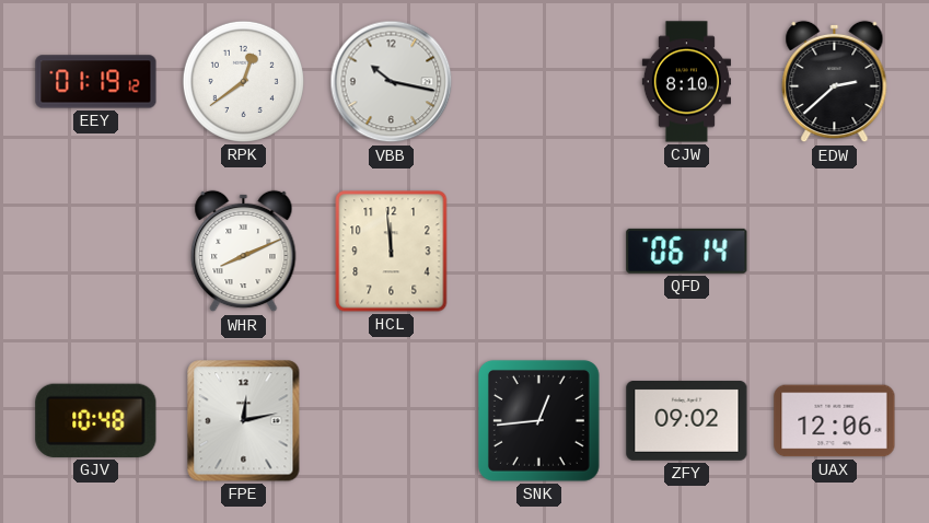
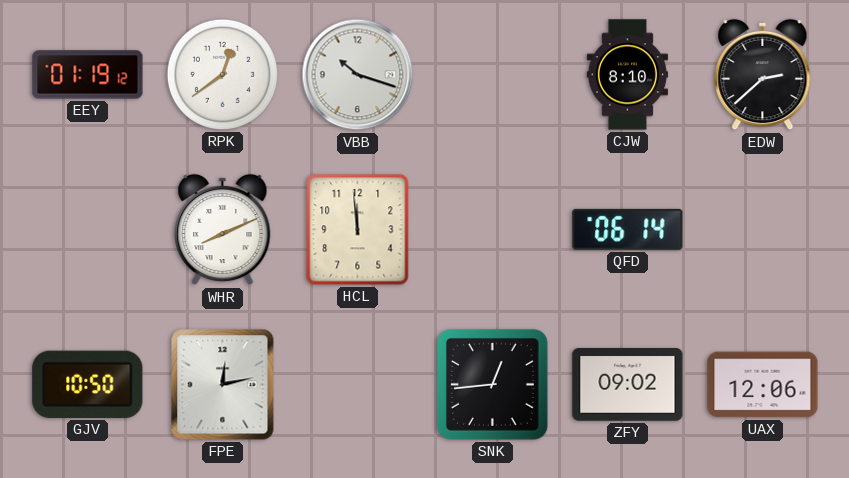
VBB: 10:17 -> 10:18
GJV: 10:48 -> 10:50
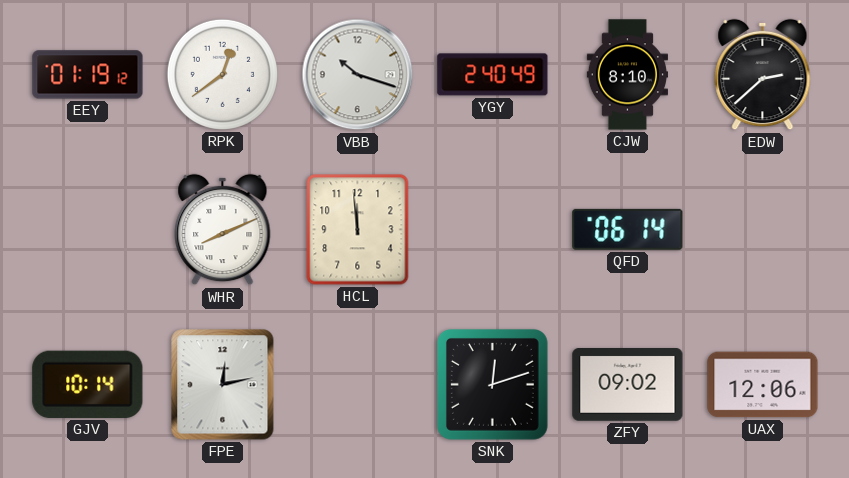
YGY: none -> 2:40
GJV: 10:50 -> 10:14
SNK: 12:44 -> 12:12
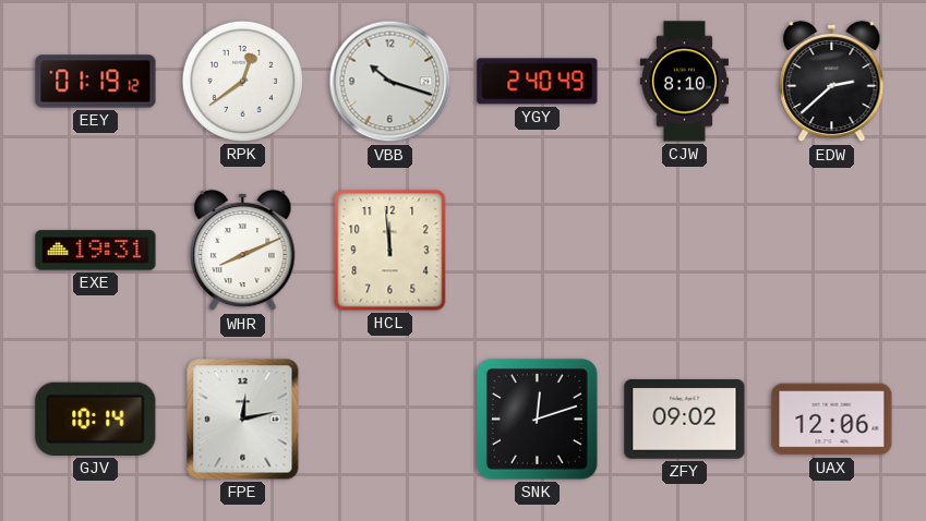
EXE: none -> 19:31
QFD: 06:14 -> none
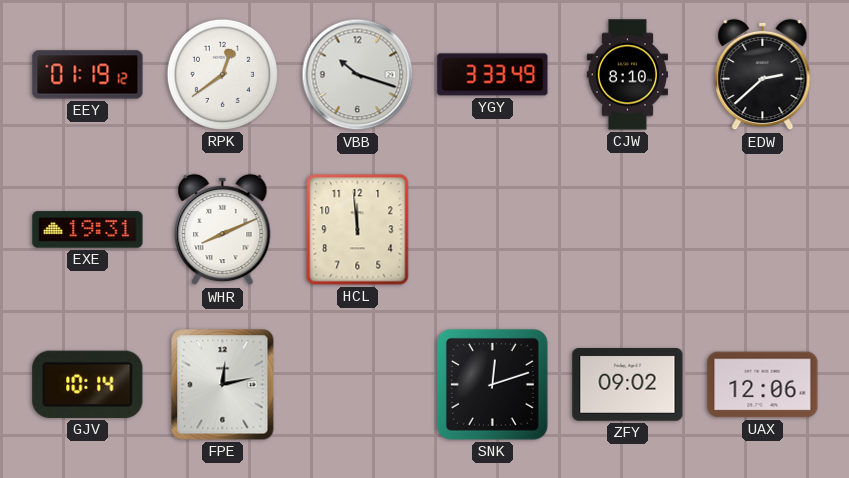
YGY: 2:40 -> 3:33
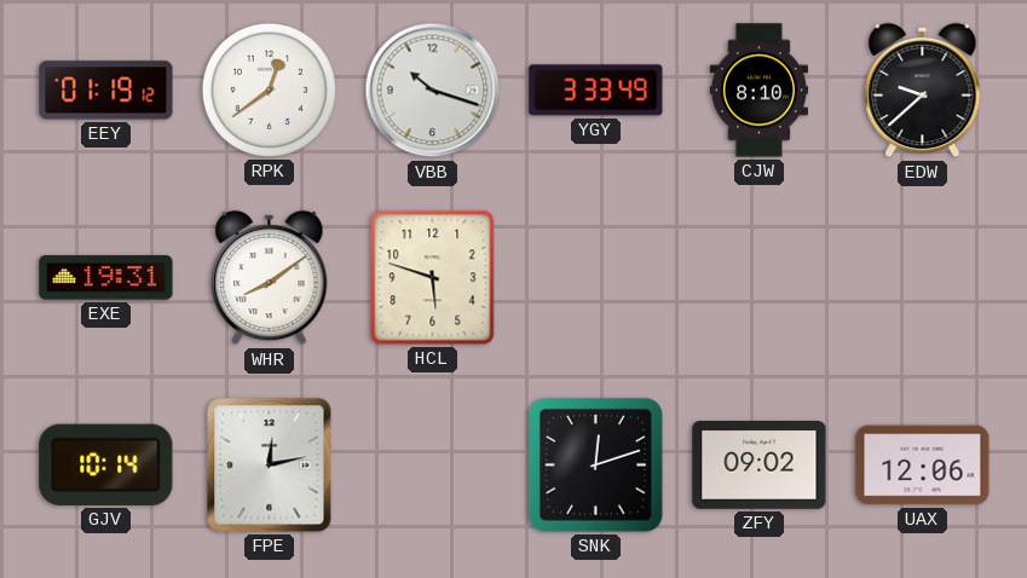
EDW: 2:38 -> 9:38
WHR: 8:11 -> 8:09
HCL: 11:59 -> 5:48
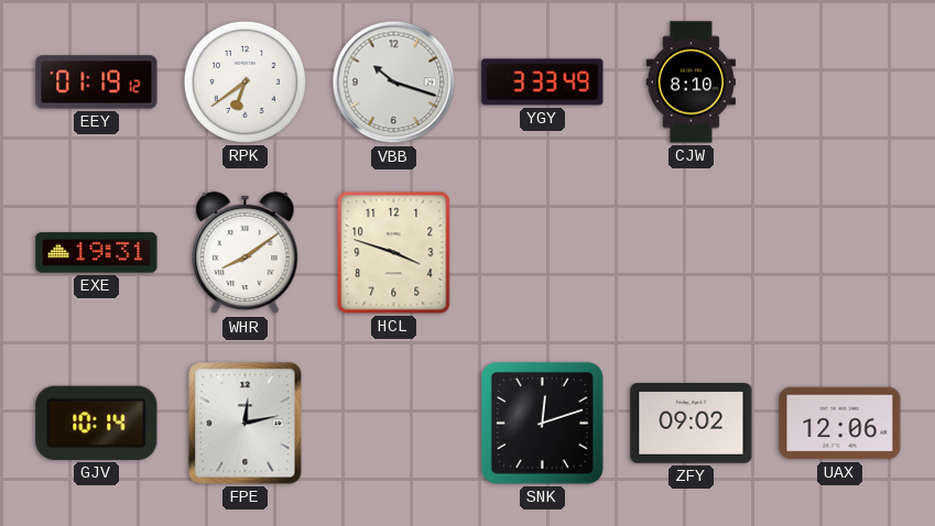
RPK: 12:39 -> 6:39
EDW: 9:38 -> none
HCL: 5:48 -> 3:48
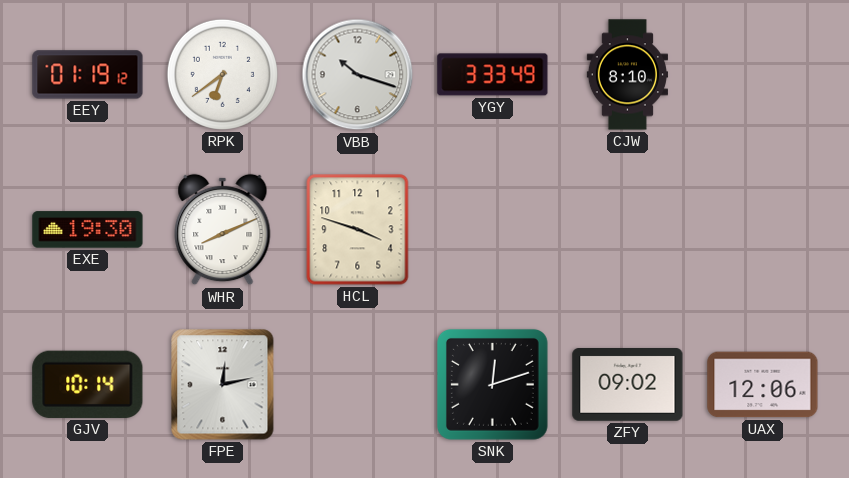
EXE: 19:31 -> 19:30
WHR: 8:09 -> 8:11
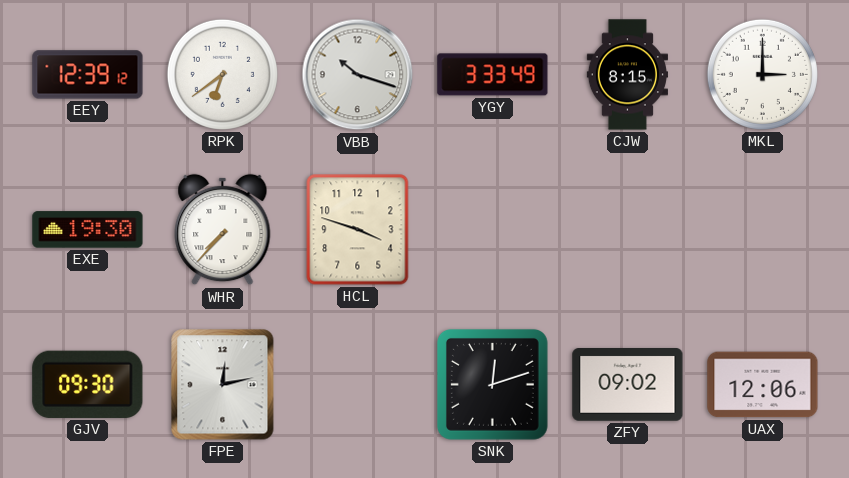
EEY: 01:19 -> 12:39
CJW: 8:10 -> 8:15
MKL: none -> 3:00
WHR: 8:11 -> 7:37
GJV: 10:14 -> 09:30
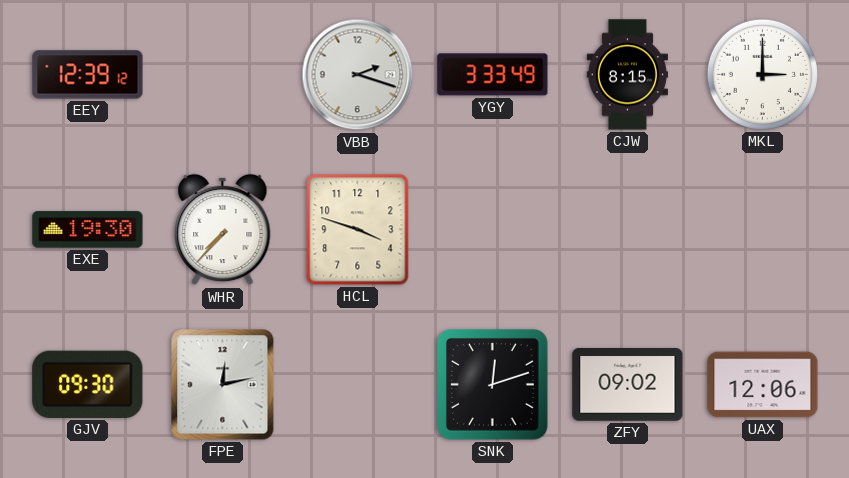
RPK: 6:39 -> none
VBB: 10:18 -> 2:18
